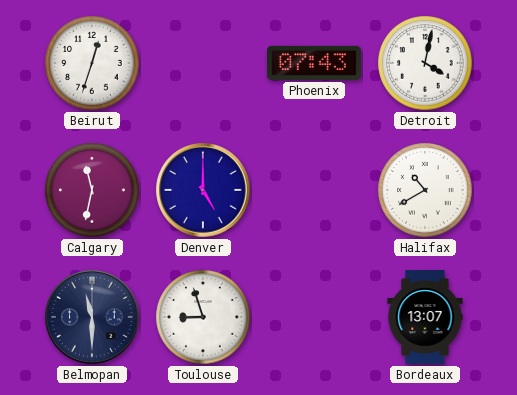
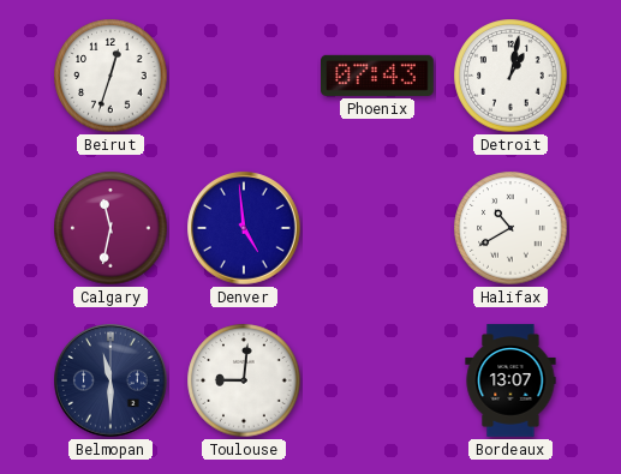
Detroit: 4:02 -> 1:02
Denver: 5:00 -> 4:59
Toulouse: 8:57 -> 9:01
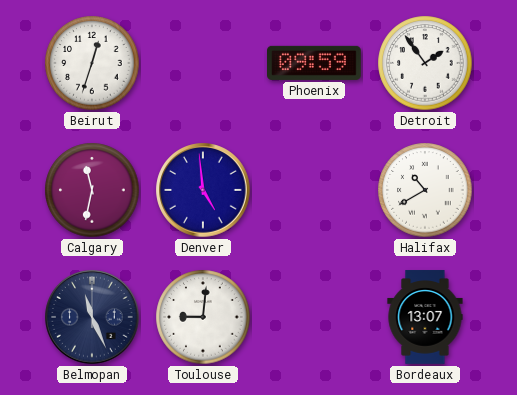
Phoenix: 07:43 -> 09:59
Detroit: 1:02 -> 1:54
Belmopan: 11:30 -> 11:26
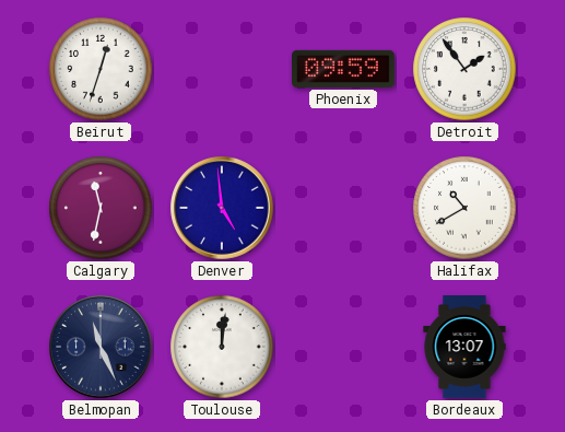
Toulouse: 9:01 -> 12:01
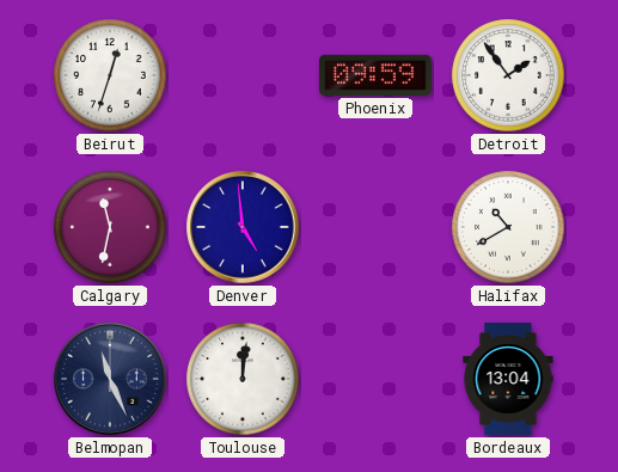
Bordeaux: 13:07 -> 13:04
